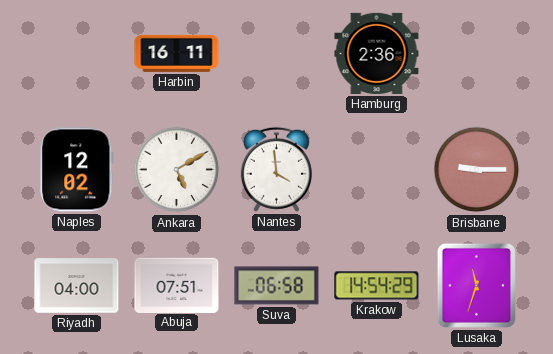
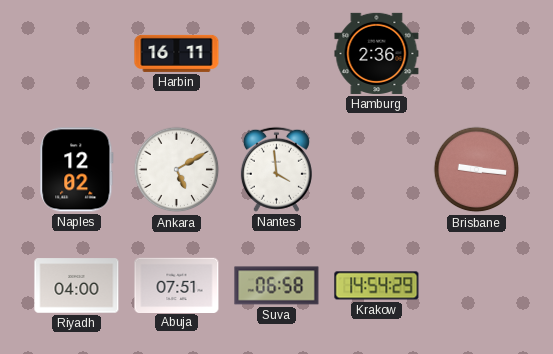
Brisbane: 9:15 -> 9:16
Lusaka: 11:33 -> none
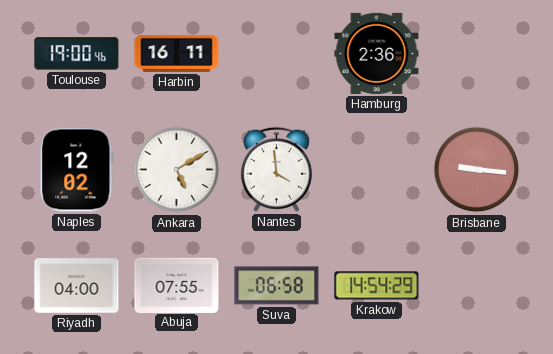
Toulouse: none -> 19:00
Abuja: 07:51 -> 07:55
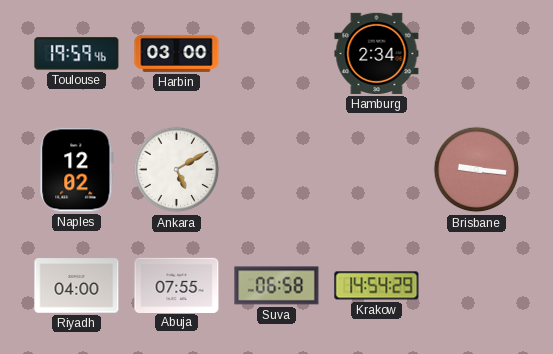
Toulouse: 19:00 -> 19:59
Harbin: 16:11 -> 03:00
Hamburg: 2:36 -> 2:34
Nantes: 3:59 -> none
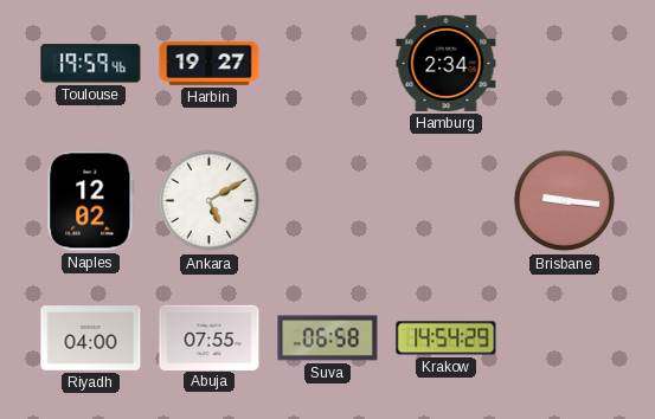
Harbin: 03:00 -> 19:27
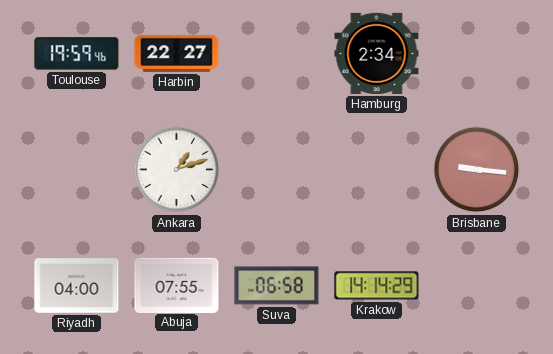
Harbin: 19:27 -> 22:27
Naples: 12:02 -> none
Ankara: 5:10 -> 1:12
Krakow: 14:54 -> 14:14
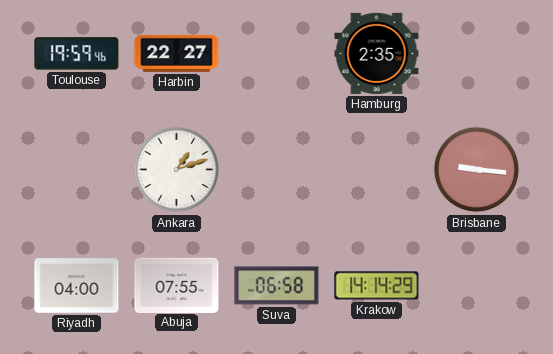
Hamburg: 2:34 -> 2:35
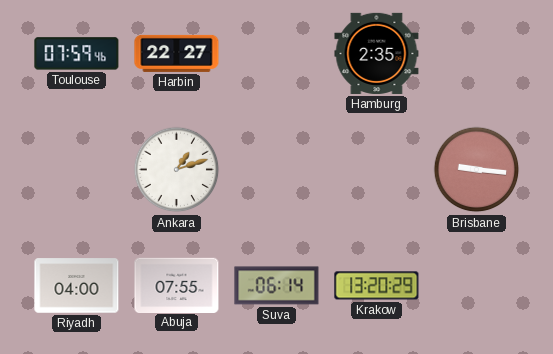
Toulouse: 19:59 -> 07:59
Suva: 06:58 -> 06:14
Krakow: 14:14 -> 13:20
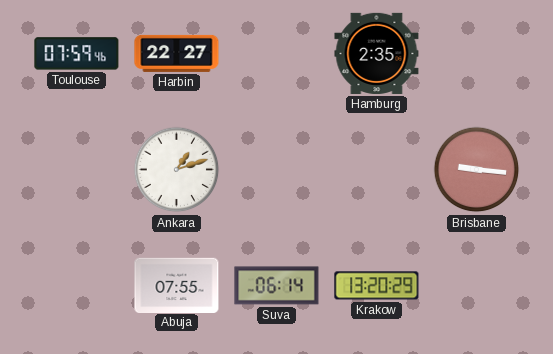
Riyadh: 04:00 -> none
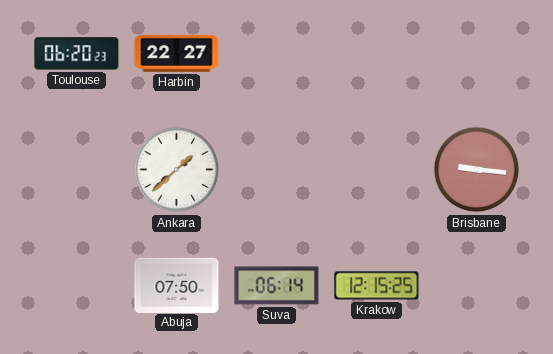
Toulouse: 07:59 -> 06:20
Hamburg: 2:35 -> none
Ankara: 1:12 -> 1:38
Abuja: 07:55 -> 07:50
Krakow: 13:20 -> 12:15
